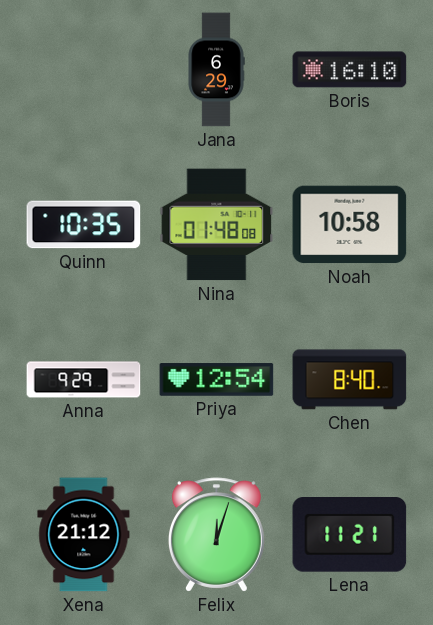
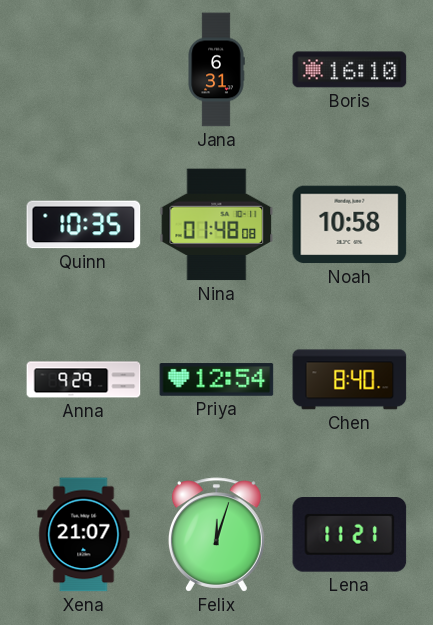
Jana: 6:29 -> 6:31
Xena: 21:12 -> 21:07
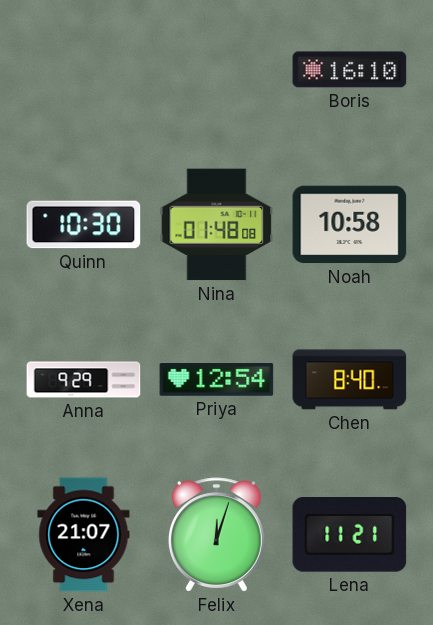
Jana: 6:31 -> none
Quinn: 10:35 -> 10:30
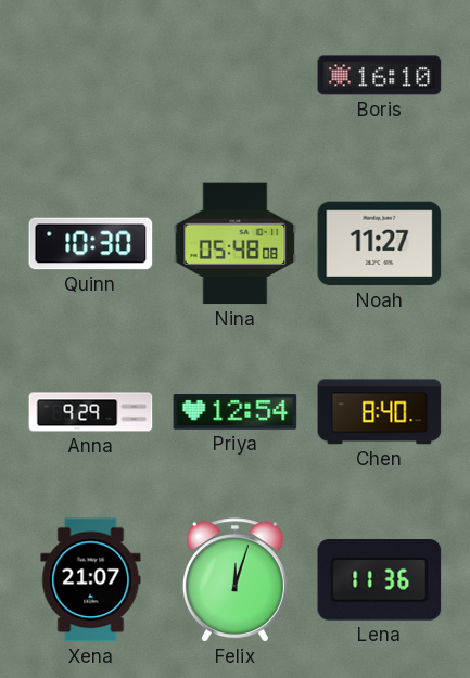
Nina: 01:48 -> 05:48
Noah: 10:58 -> 11:27
Lena: 11:21 -> 11:36
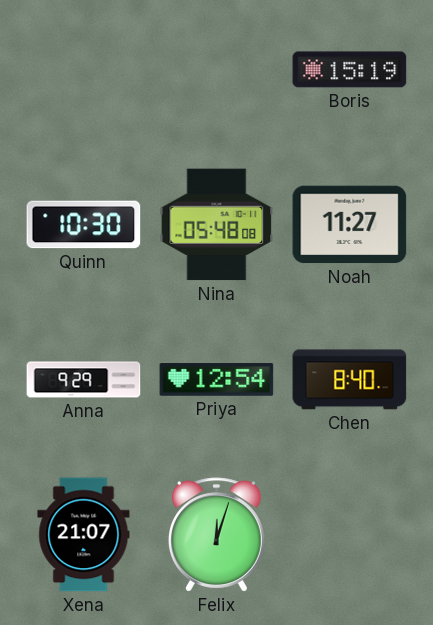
Boris: 16:10 -> 15:19
Lena: 11:36 -> none
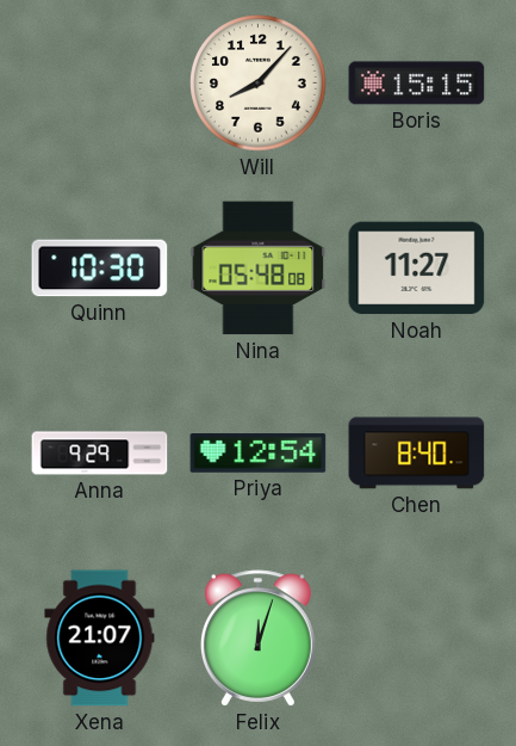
Will: none -> 8:07
Boris: 15:19 -> 15:15
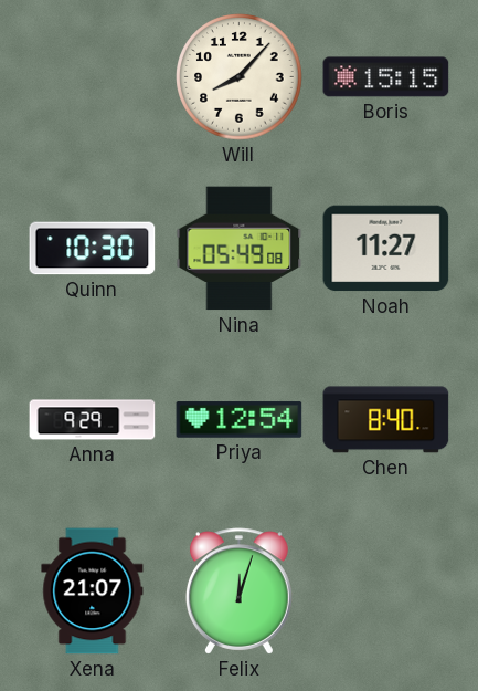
Nina: 05:48 -> 05:49
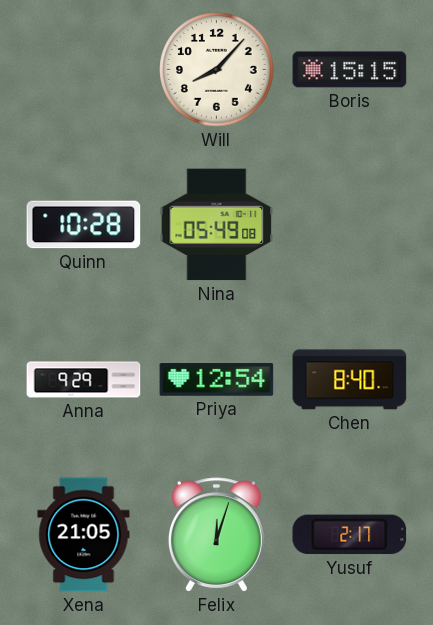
Quinn: 10:30 -> 10:28
Noah: 11:27 -> none
Xena: 21:07 -> 21:05
Yusuf: none -> 2:17
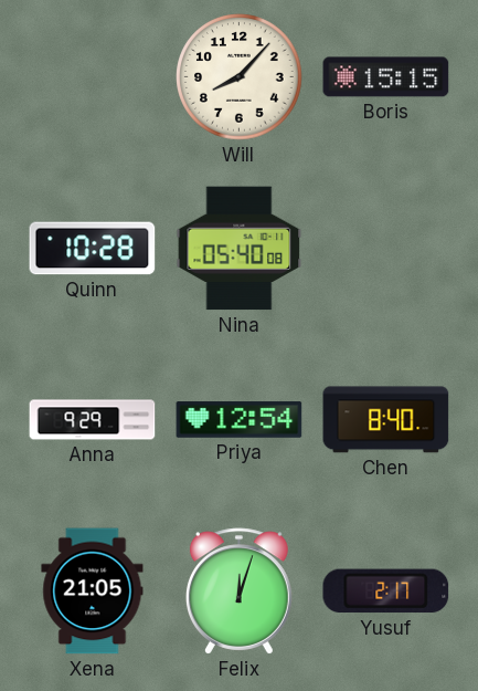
Nina: 05:49 -> 05:40
